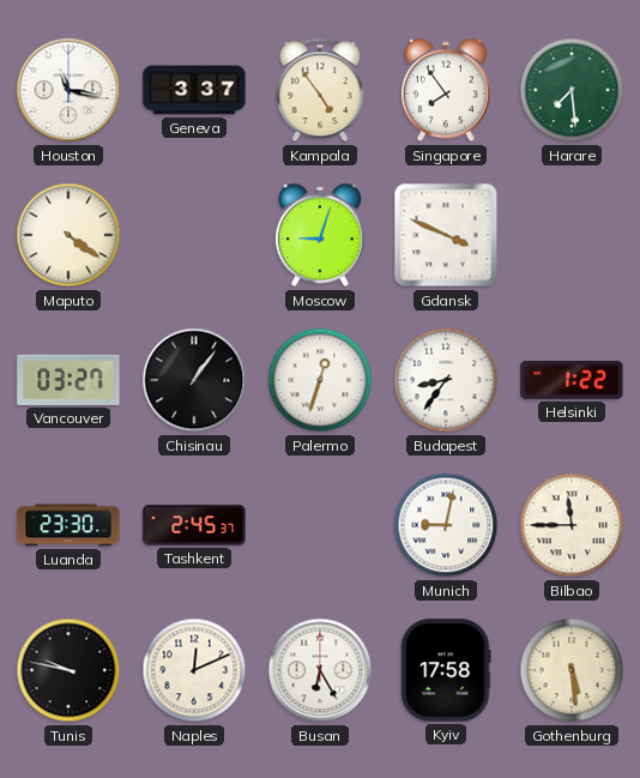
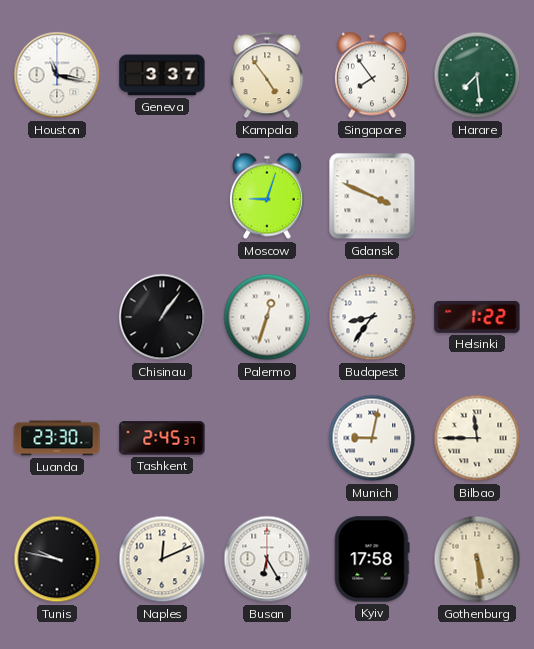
Maputo: 4:21 -> none
Vancouver: 03:27 -> none
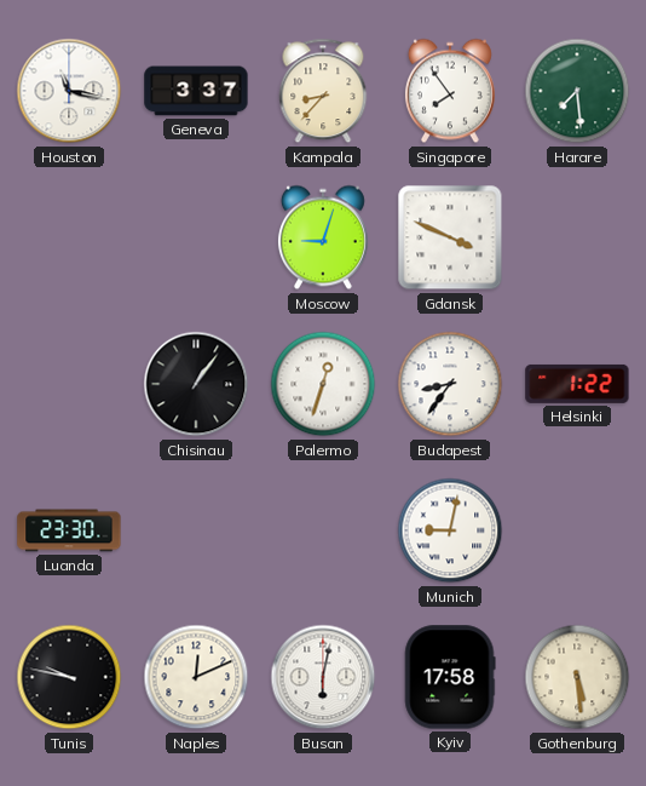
Kampala: 4:54 -> 8:37
Tashkent: 2:45 -> none
Bilbao: 11:45 -> none
Busan: 6:25 -> 6:02
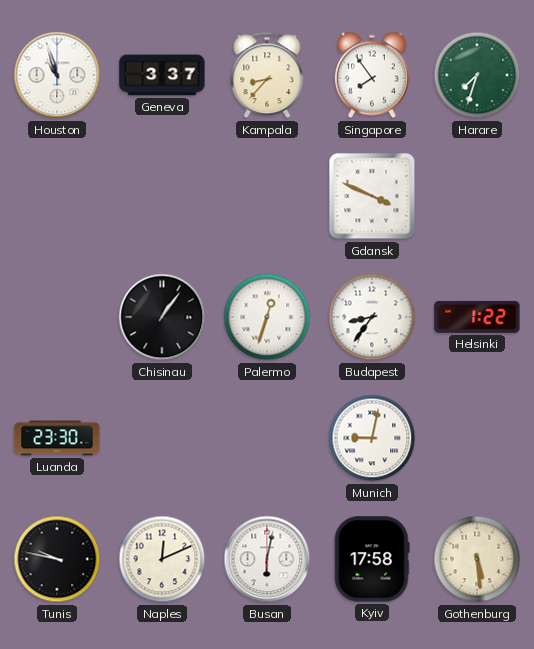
Houston: 11:17 -> 10:57
Harare: 7:29 -> 7:33
Moscow: 9:03 -> none
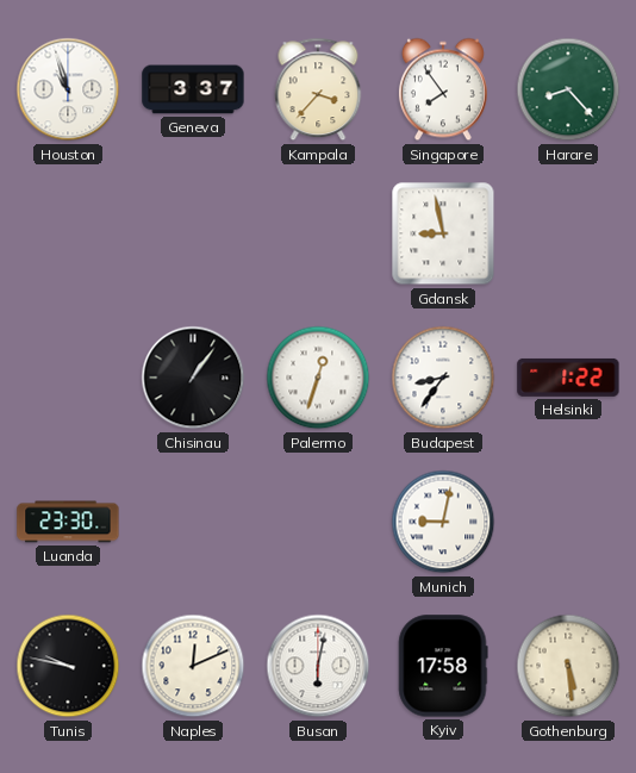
Kampala: 8:37 -> 3:37
Harare: 7:33 -> 8:23
Gdansk: 3:49 -> 8:58
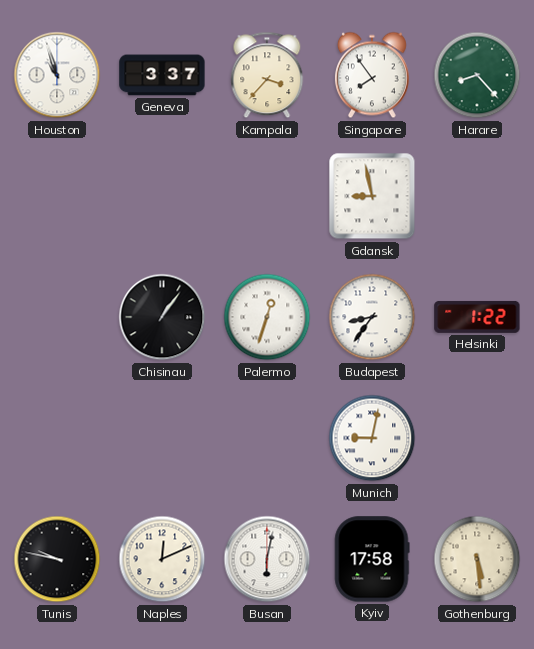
Luanda: 23:30 -> none
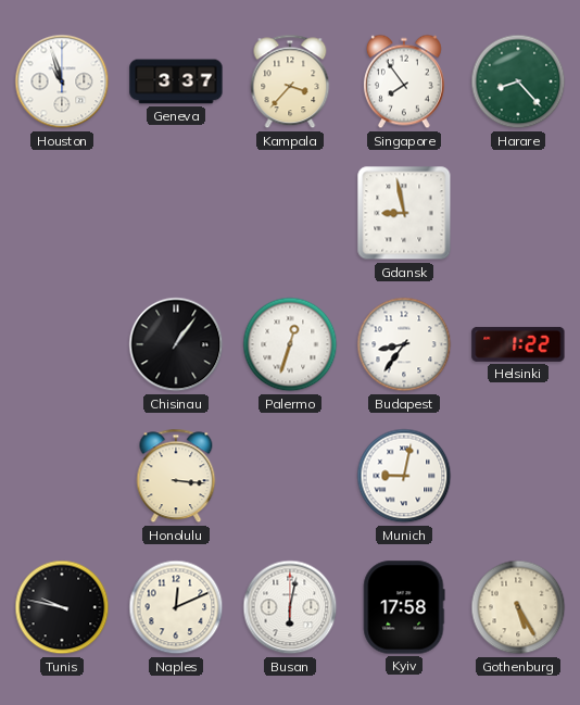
Honolulu: none -> 3:16
Gothenburg: 5:29 -> 5:25
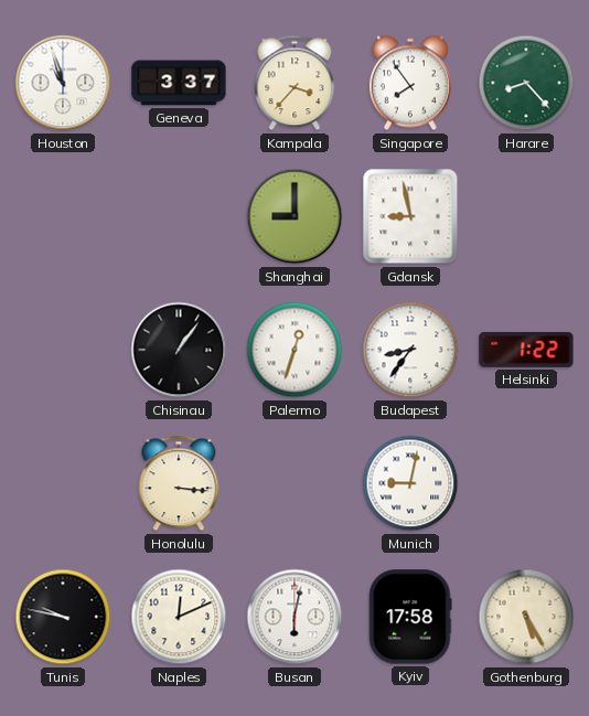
Shanghai: none -> 9:00
